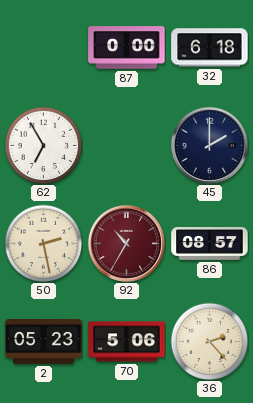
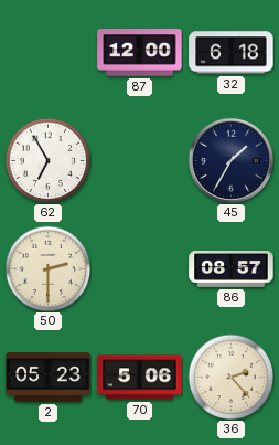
87: 0:00 -> 12:00
45: 2:00 -> 1:35
50: 2:28 -> 2:30
92: 10:35 -> none
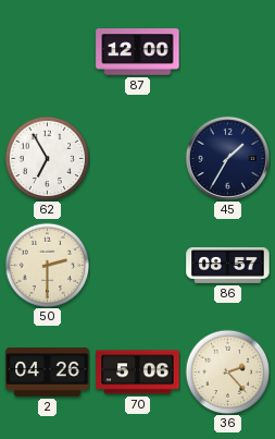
32: 6:18 -> none
2: 05:23 -> 04:26
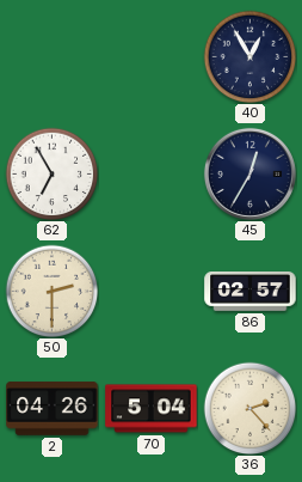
87: 12:00 -> none
40: none -> 12:55
45: 1:35 -> 12:35
86: 08:57 -> 02:57
70: 5:06 -> 5:04
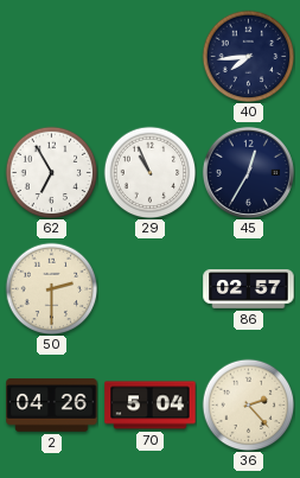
40: 12:55 -> 7:44
29: none -> 10:56
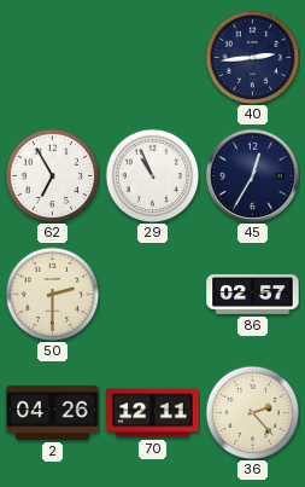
40: 7:44 -> 2:44
70: 5:04 -> 12:11
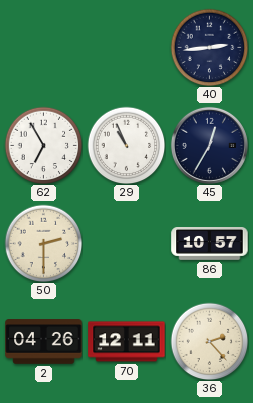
86: 02:57 -> 10:57
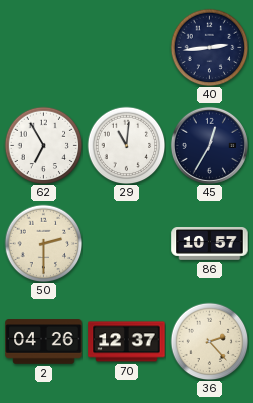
29: 10:56 -> 11:01
70: 12:11 -> 12:37
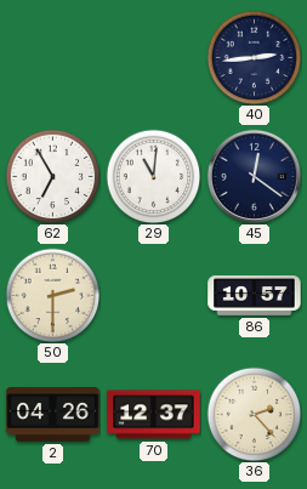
45: 12:35 -> 12:21
